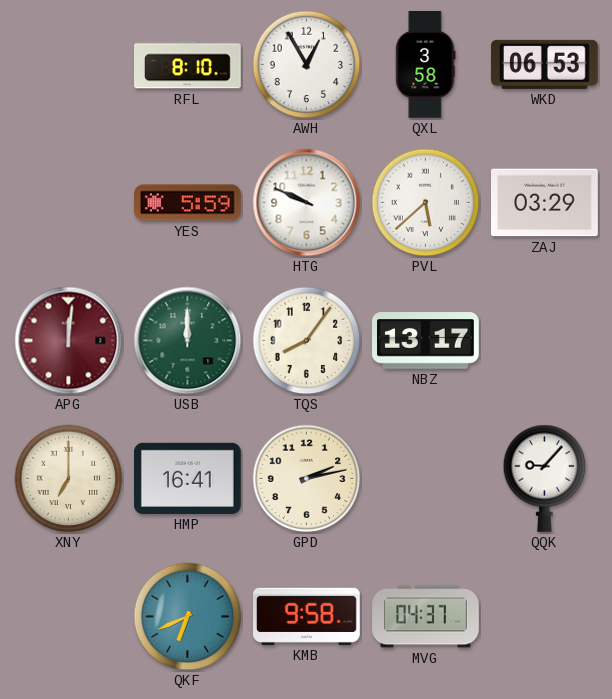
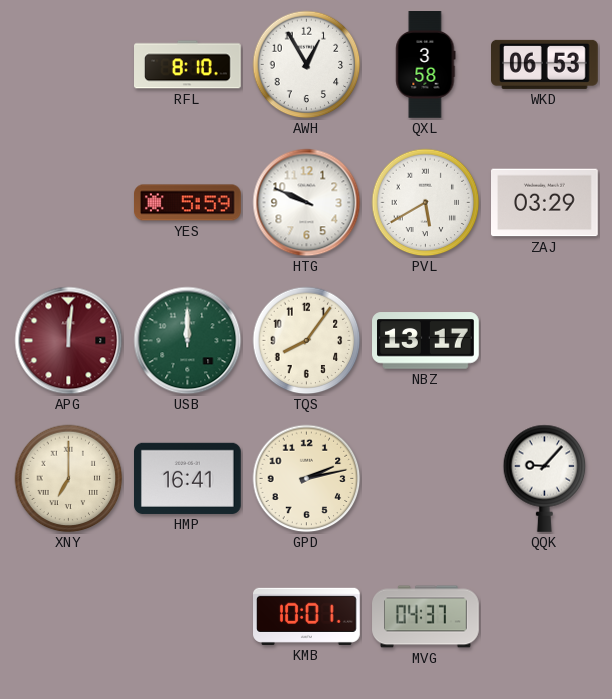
PVL: 5:38 -> 5:40
QKF: 6:41 -> none
KMB: 9:58 -> 10:01
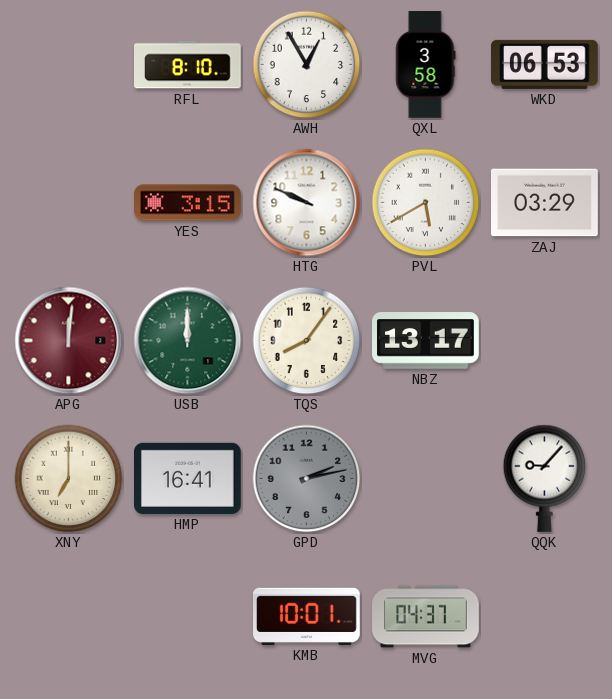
YES: 5:59 -> 3:15
GPD dial: cream -> grey
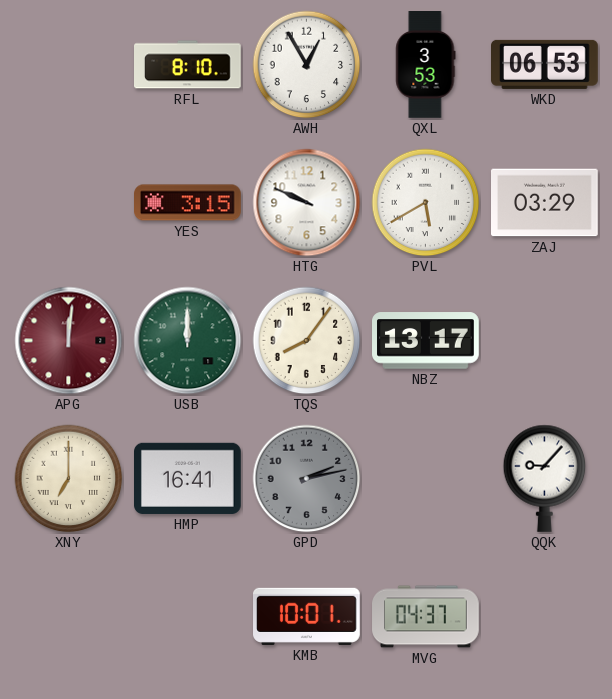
QXL: 3:58 -> 3:53
